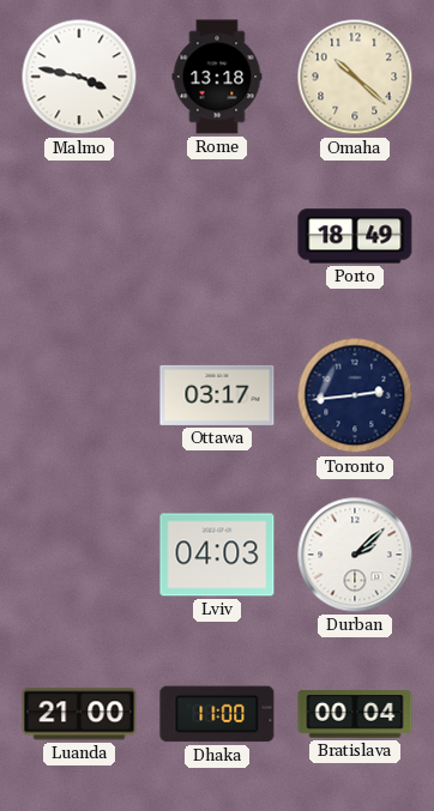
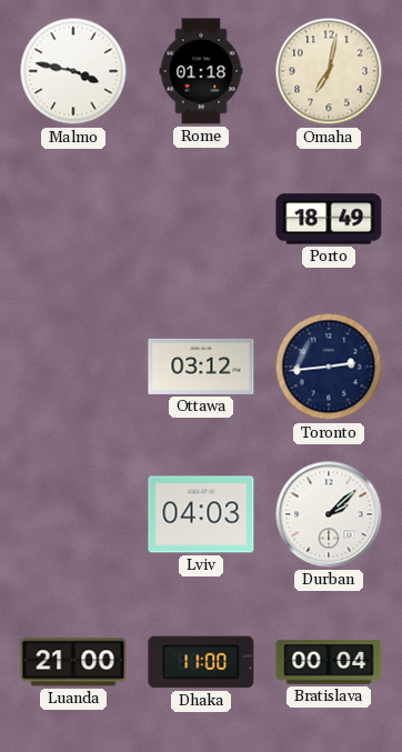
Rome: 13:18 -> 01:18
Omaha: 10:22 -> 7:02
Ottawa: 03:17 -> 03:12
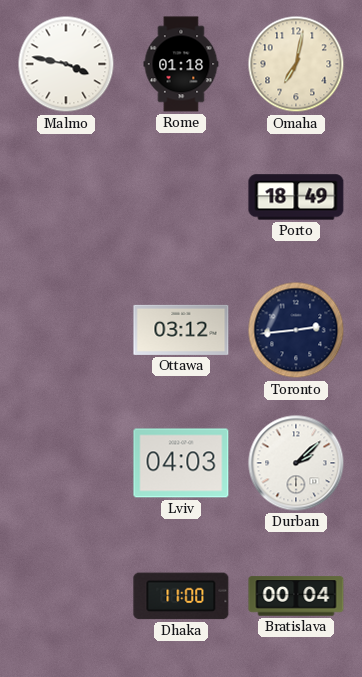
Luanda: 21:00 -> none
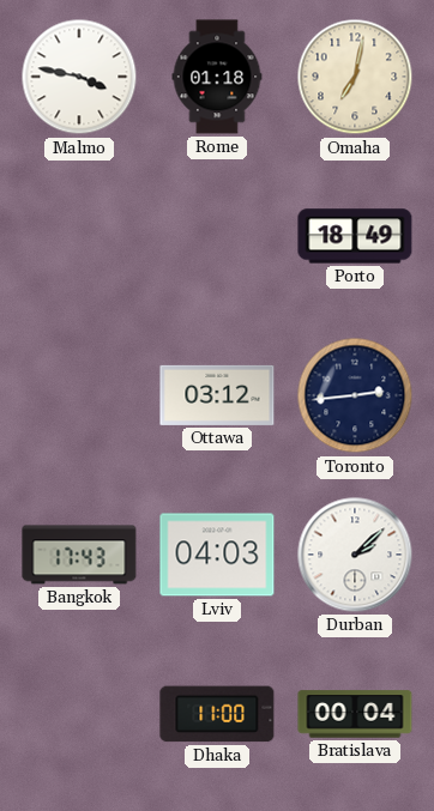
Bangkok: none -> 17:43
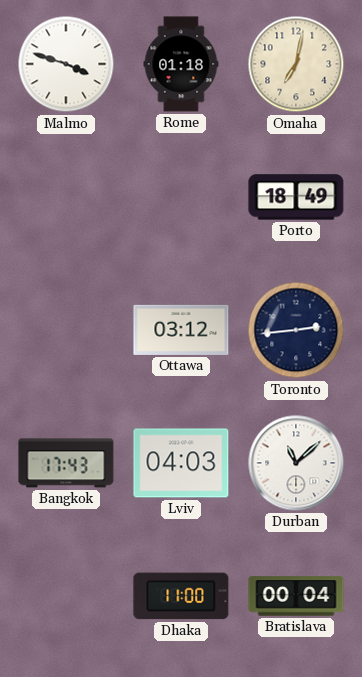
Malmo: 3:47 -> 3:48
Durban: 2:08 -> 11:08
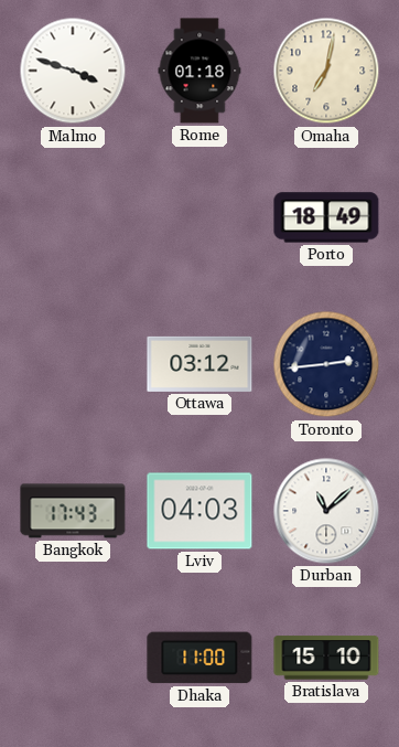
Bratislava: 00:04 -> 15:10
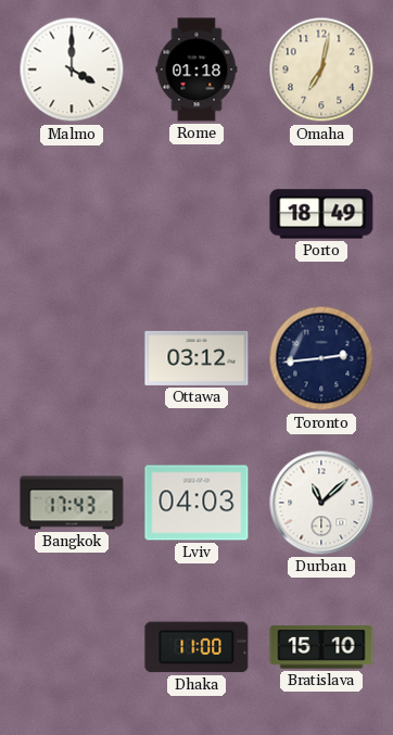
Malmo: 3:48 -> 4:00
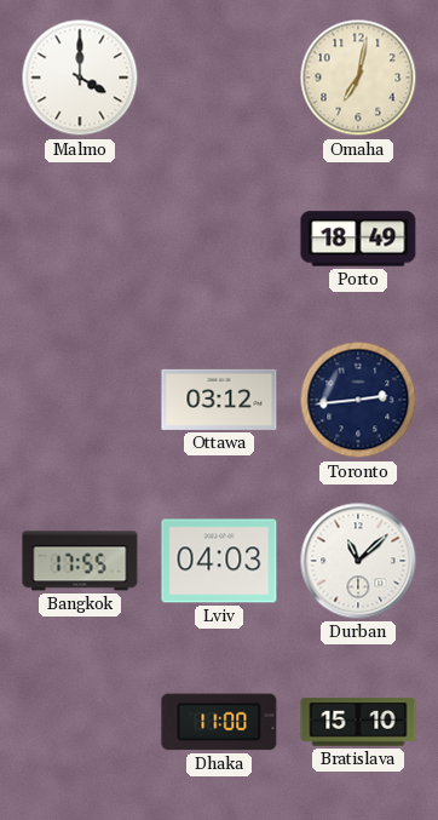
Rome: 01:18 -> none
Bangkok: 17:43 -> 17:55
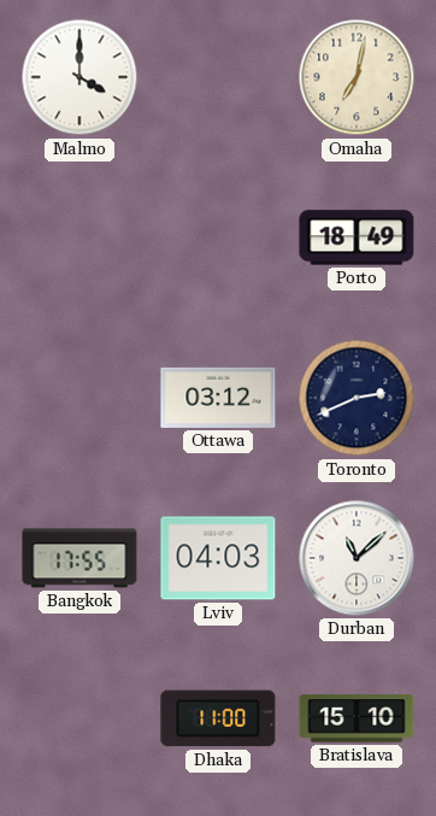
Toronto: 2:44 -> 2:41
